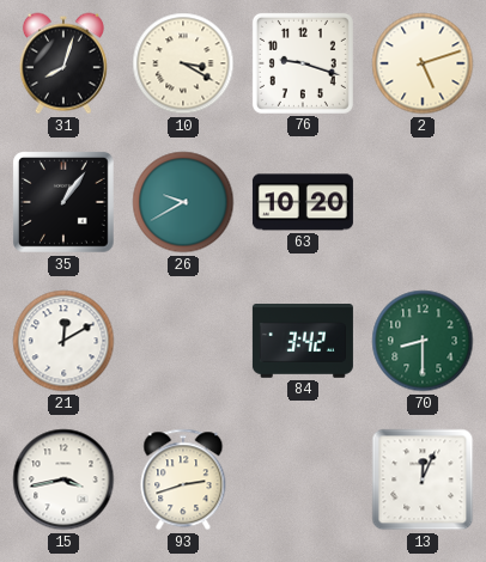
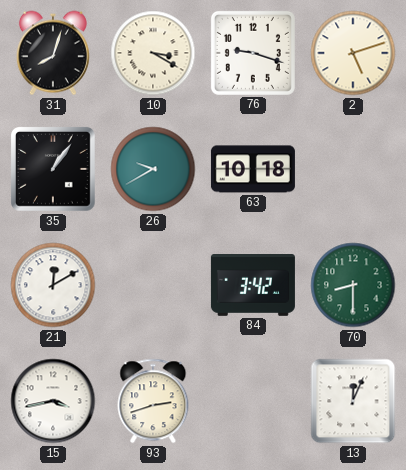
63: 10:20 -> 10:18
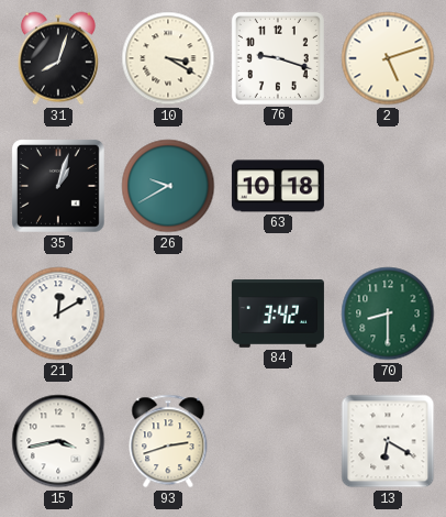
35: 1:06 -> 1:03
13: 12:04 -> 6:20
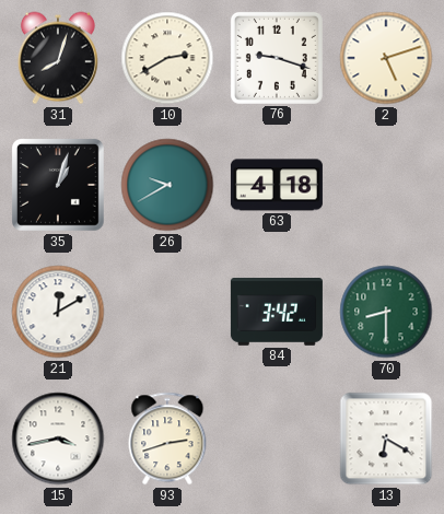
10: 3:20 -> 2:40
63: 10:18 -> 4:18
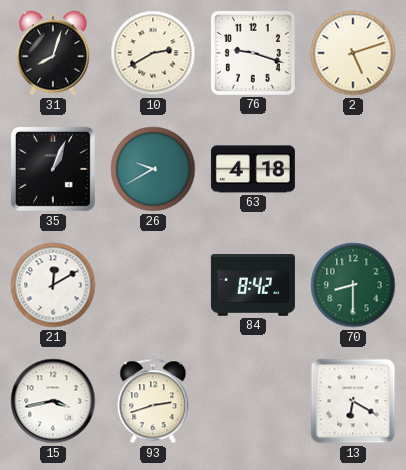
35: 1:03 -> 1:04
84: 3:42 -> 8:42
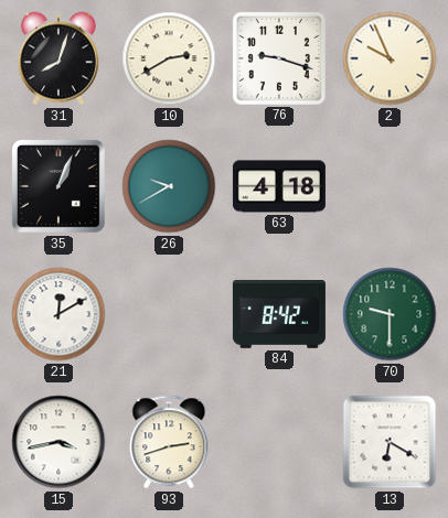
2: 5:12 -> 9:56
70: 8:30 -> 9:30
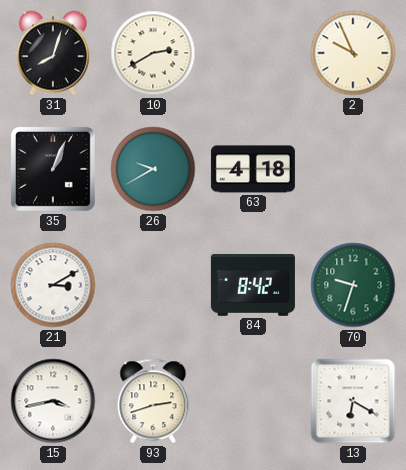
76: 9:18 -> none
21: 12:10 -> 3:10
70: 9:30 -> 9:33
